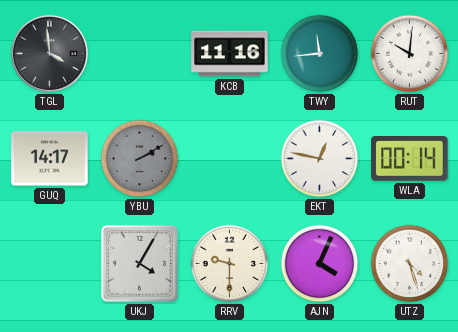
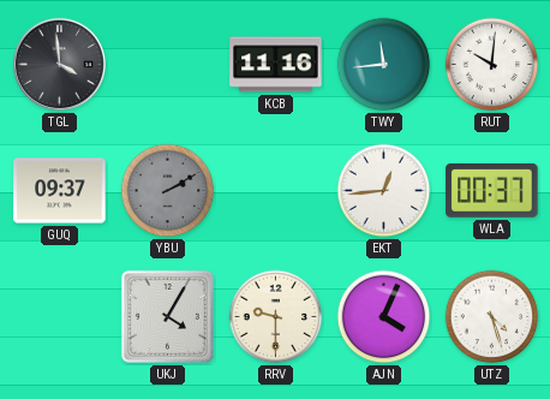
GUQ: 14:17 -> 09:37
EKT: 12:47 -> 12:44
WLA: 00:14 -> 00:37
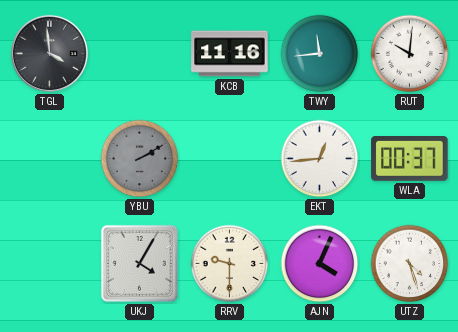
GUQ: 09:37 -> none
